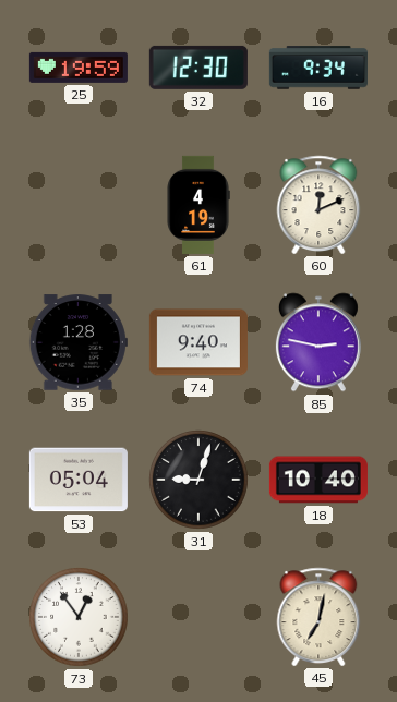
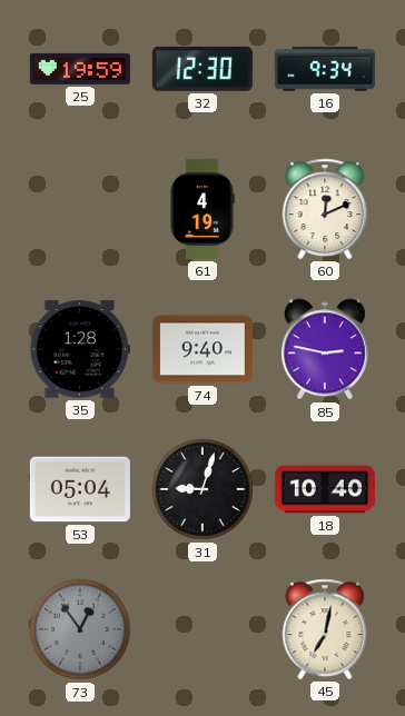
73 dial: white -> grey
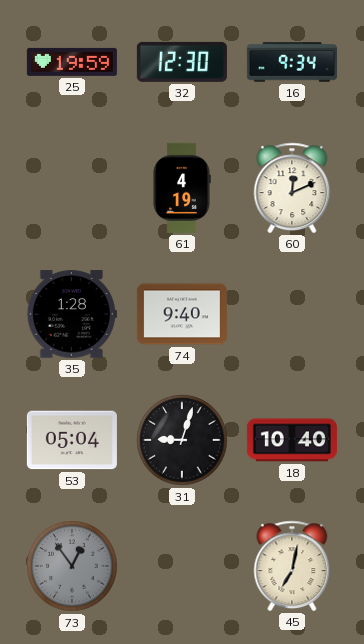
85: 2:47 -> none
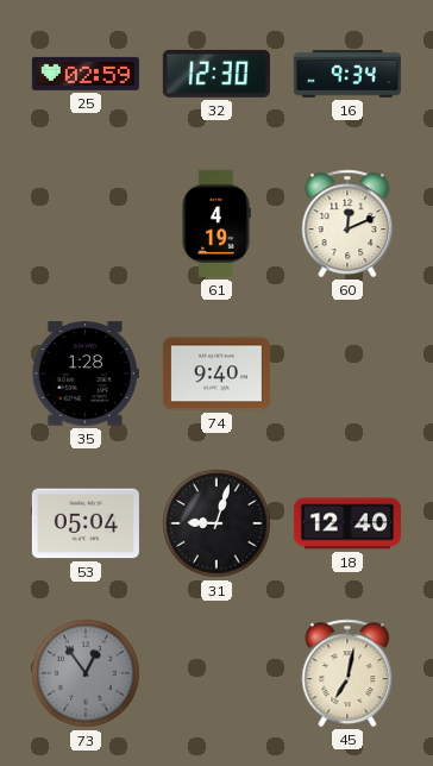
25: 19:59 -> 02:59
18: 10:40 -> 12:40
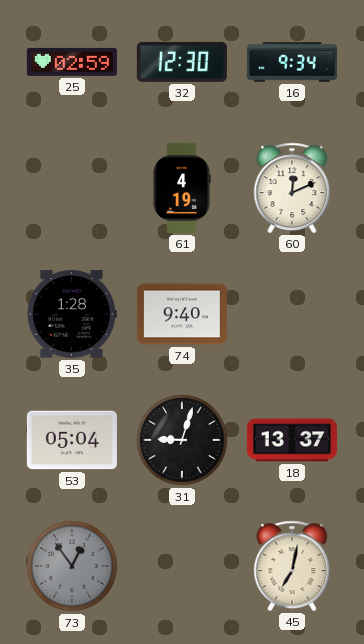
18: 12:40 -> 13:37
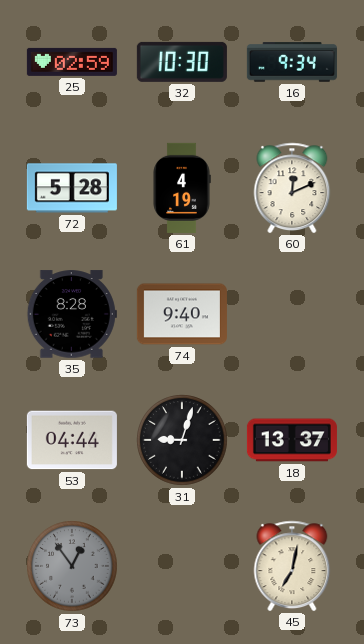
32: 12:30 -> 10:30
72: none -> 5:28
35: 1:28 -> 8:28
53: 05:04 -> 04:44
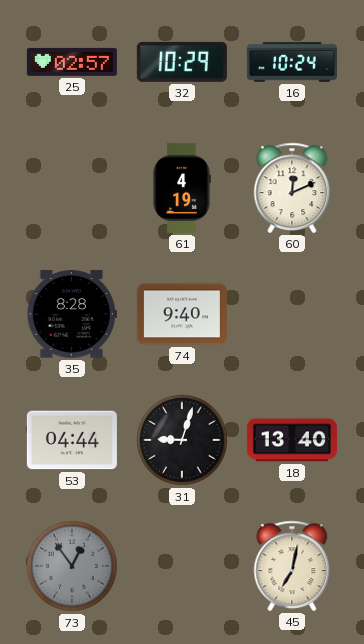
25: 02:59 -> 02:57
32: 10:30 -> 10:29
16: 9:34 -> 10:24
72: 5:28 -> none
18: 13:37 -> 13:40
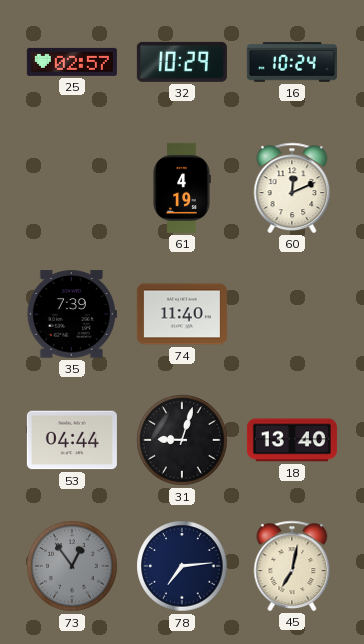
35: 8:28 -> 7:39
74: 9:40 -> 11:40
78: none -> 7:14
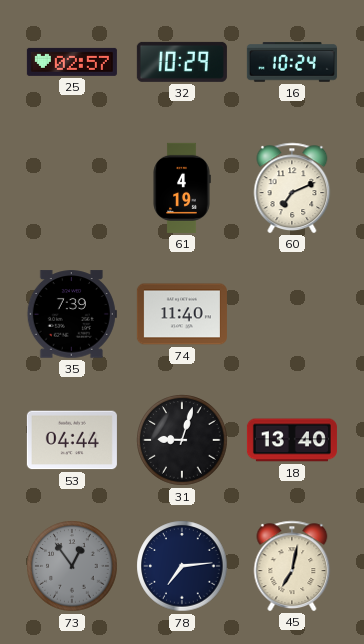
60: 12:11 -> 7:11
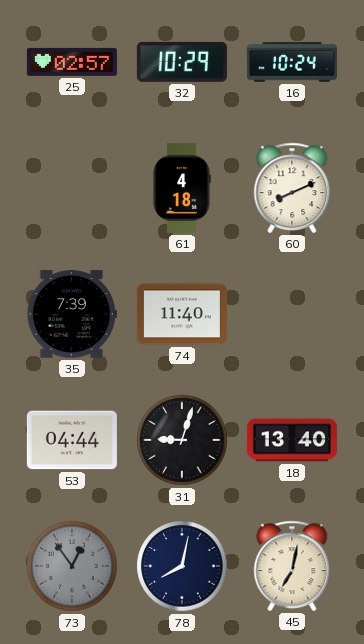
61: 4:19 -> 4:18
60: 7:11 -> 8:11
78: 7:14 -> 8:02
